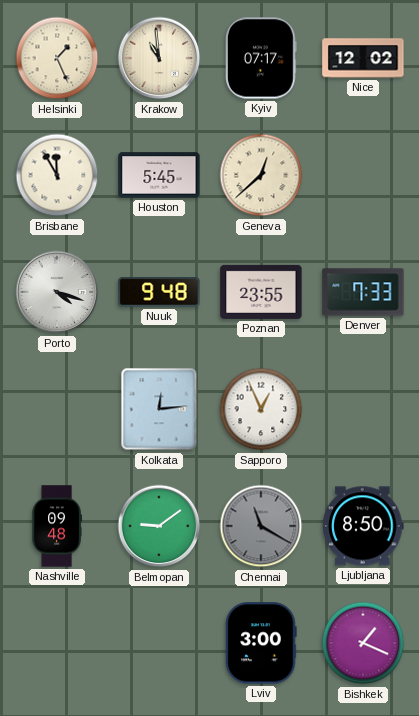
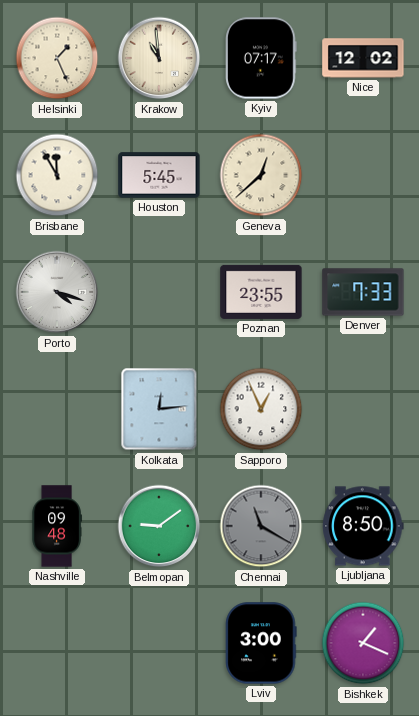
Nuuk: 9:48 -> none
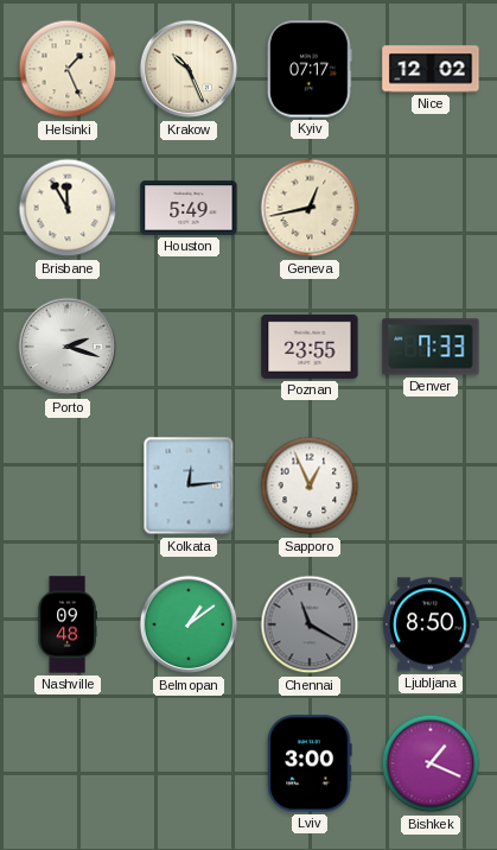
Krakow: 10:59 -> 10:26
Houston: 5:45 -> 5:49
Geneva: 12:38 -> 12:43
Porto: 4:18 -> 2:18
Belmopan: 9:09 -> 1:09
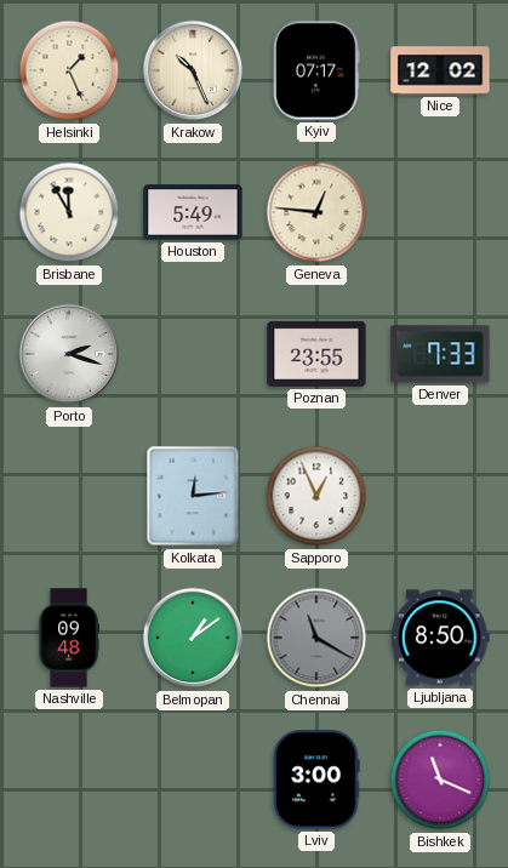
Geneva: 12:43 -> 12:46
Bishkek: 1:19 -> 11:19
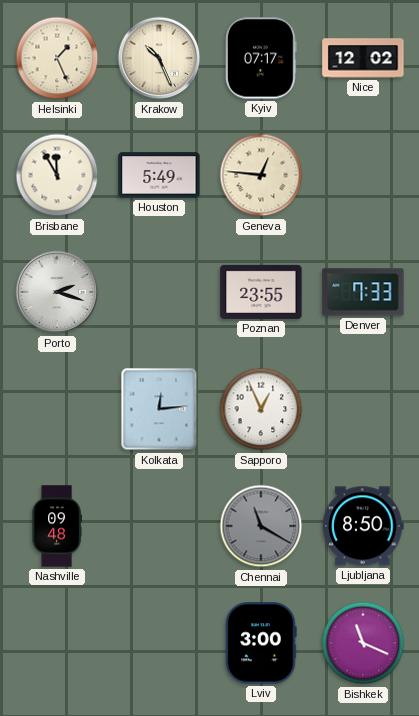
Belmopan: 1:09 -> none
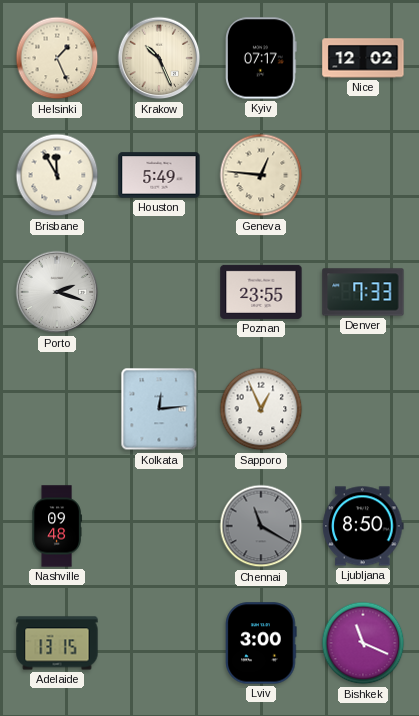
Adelaide: none -> 13:15
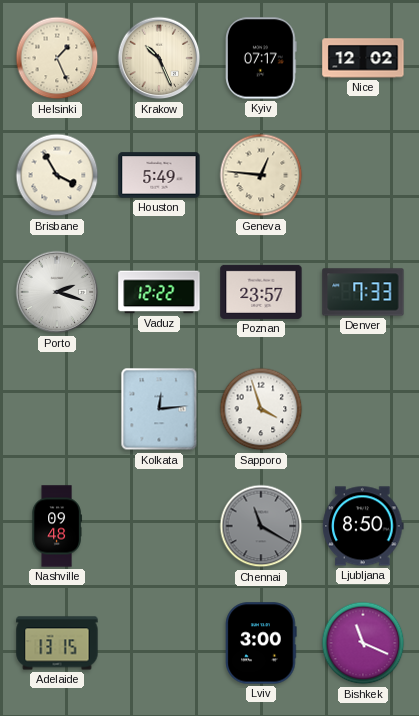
Brisbane: 11:55 -> 3:55
Vaduz: none -> 12:22
Poznan: 23:55 -> 23:57
Sapporo: 12:56 -> 3:57
